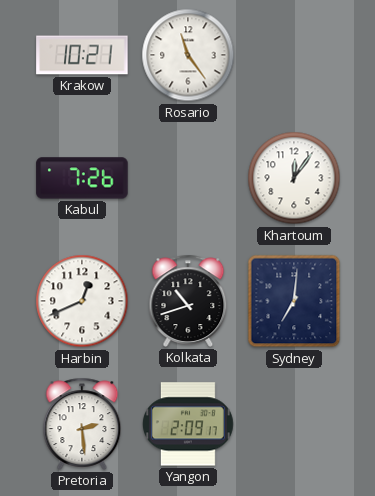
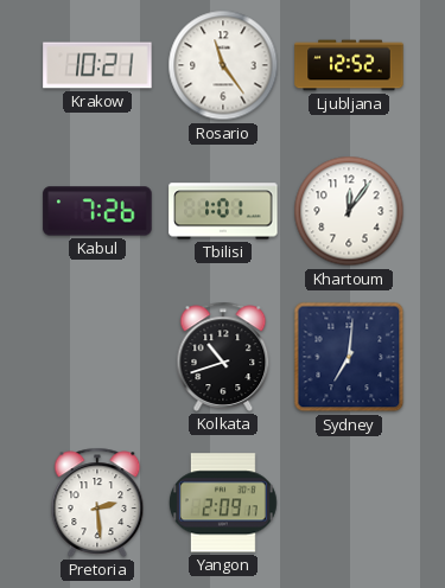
Ljubljana: none -> 12:52
Tbilisi: none -> 1:01
Harbin: 12:41 -> none
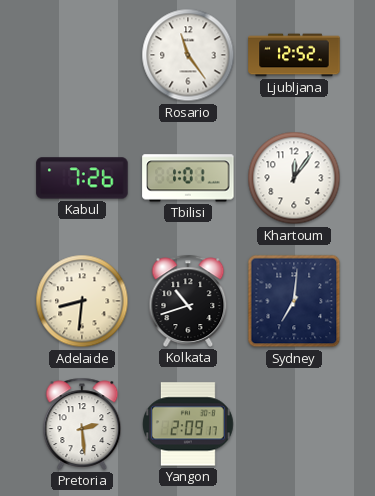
Krakow: 10:21 -> none
Adelaide: none -> 8:31
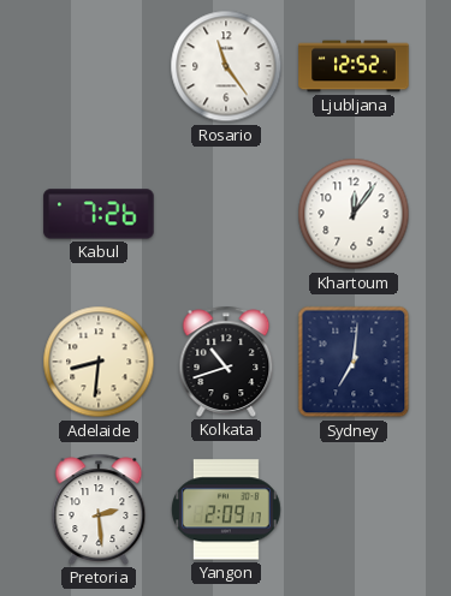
Tbilisi: 1:01 -> none
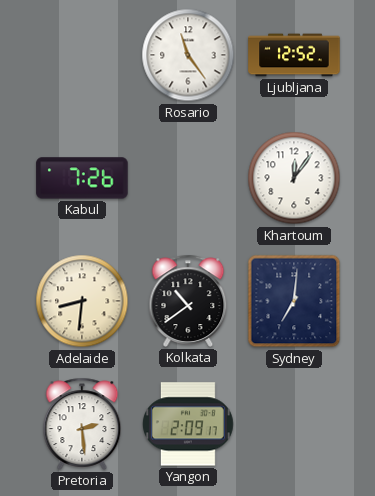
Kolkata: 10:42 -> 10:39
